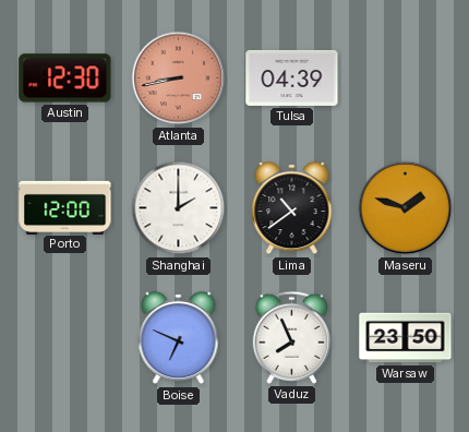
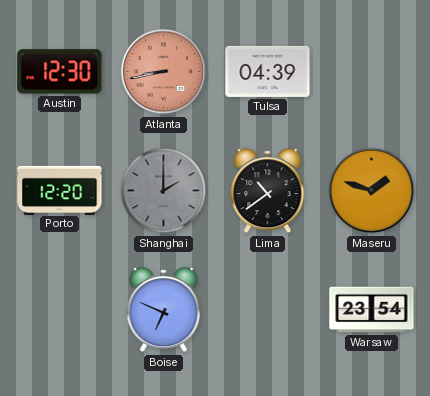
Porto: 12:00 -> 12:20
Shanghai dial: white -> grey
Vaduz: 7:56 -> none
Warsaw: 23:50 -> 23:54
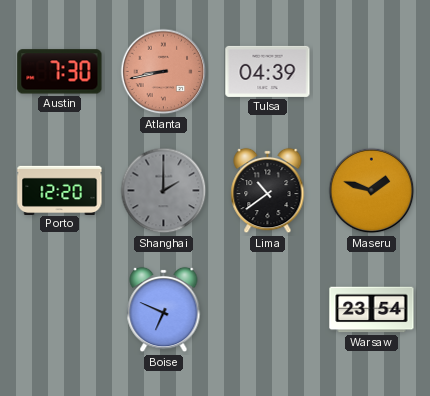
Austin: 12:30 -> 7:30
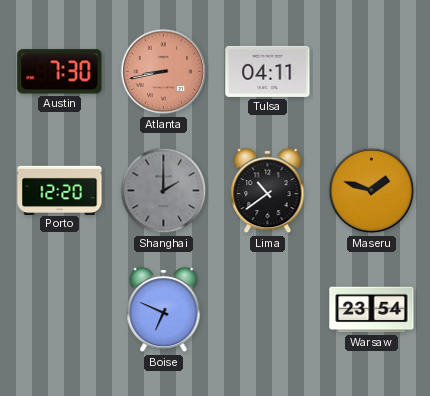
Tulsa: 04:39 -> 04:11
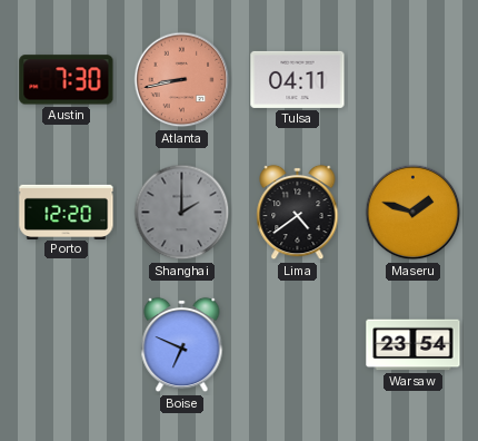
Lima: 10:39 -> 4:39
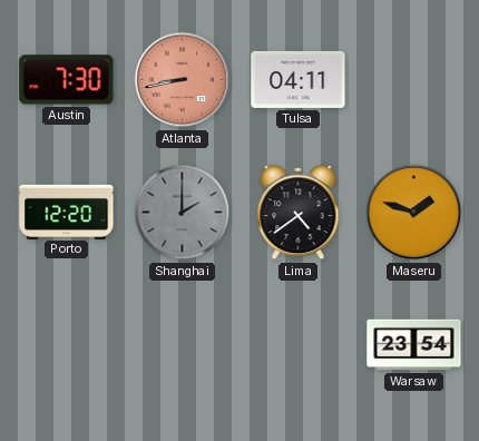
Boise: 6:49 -> none
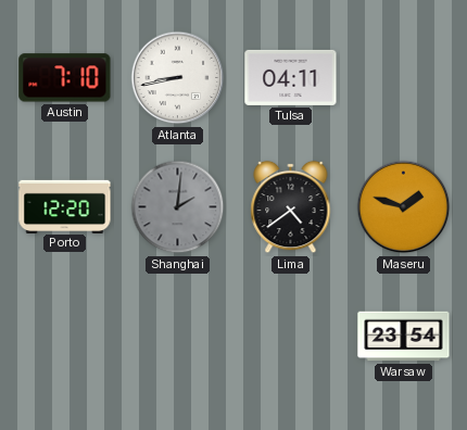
Austin: 7:30 -> 7:10
Atlanta dial: salmon -> white
Shanghai: 2:00 -> 2:01
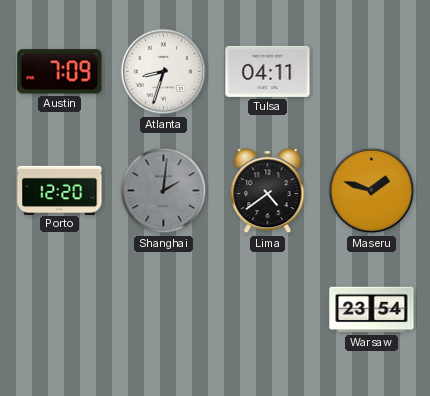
Austin: 7:10 -> 7:09
Atlanta: 8:43 -> 8:33
